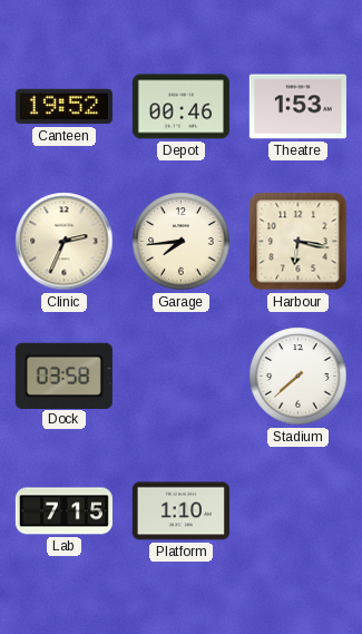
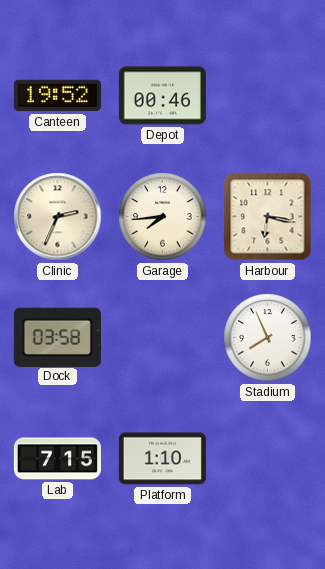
Theatre: 1:53 -> none
Stadium: 7:38 -> 7:56
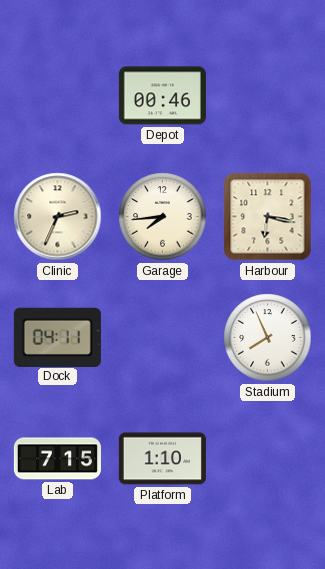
Canteen: 19:52 -> none
Dock: 03:58 -> 04:11
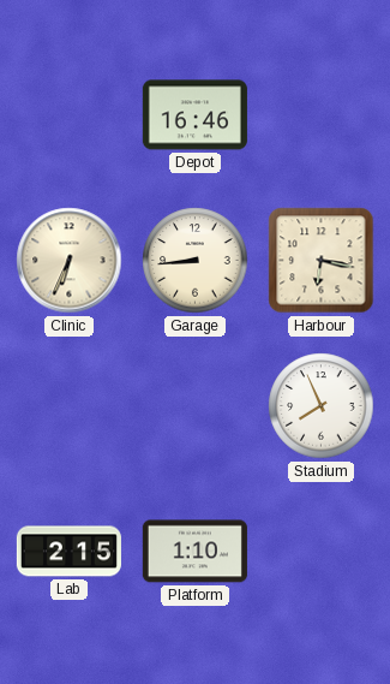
Depot: 00:46 -> 16:46
Clinic: 2:34 -> 6:34
Garage: 7:44 -> 8:44
Dock: 04:11 -> none
Lab: 7:15 -> 2:15
